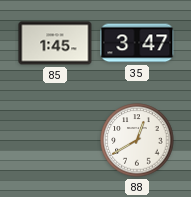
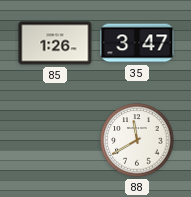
85: 1:45 -> 1:26
88: 12:40 -> 11:40
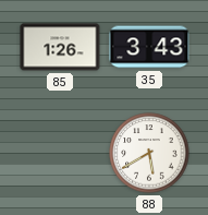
35: 3:47 -> 3:43
88: 11:40 -> 5:40
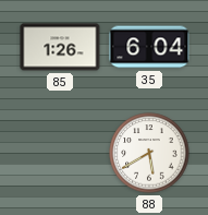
35: 3:43 -> 6:04
